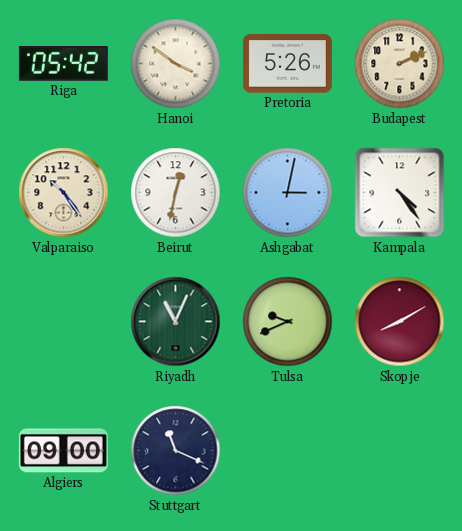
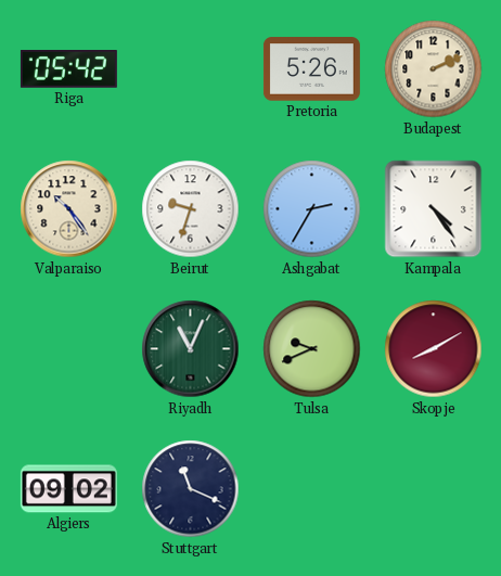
Hanoi: 3:51 -> none
Beirut: 12:32 -> 9:33
Ashgabat: 3:02 -> 2:35
Algiers: 09:00 -> 09:02
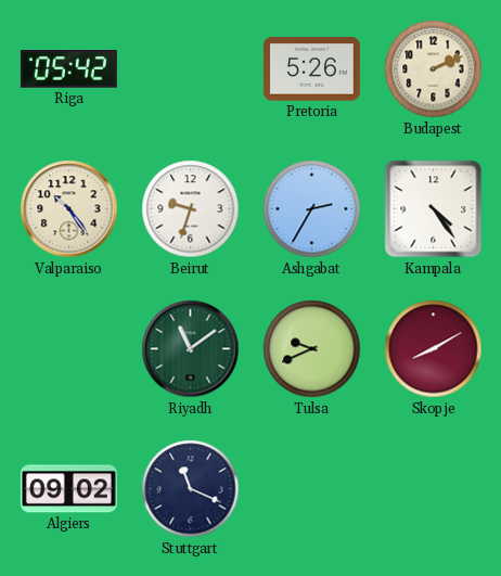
Riyadh: 11:04 -> 11:09
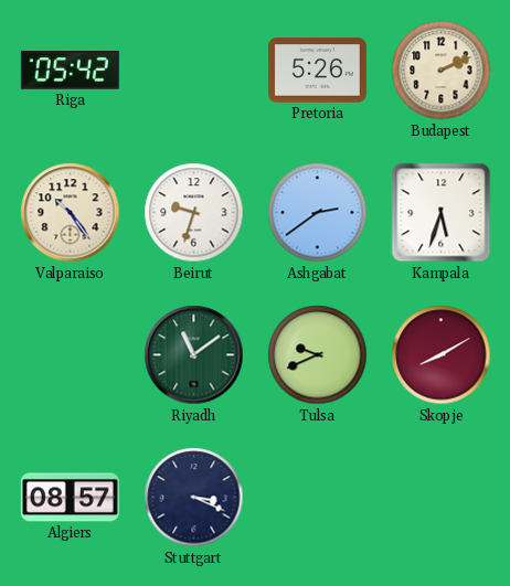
Ashgabat: 2:35 -> 2:39
Kampala: 4:24 -> 5:33
Algiers: 09:02 -> 08:57
Stuttgart: 11:19 -> 3:19
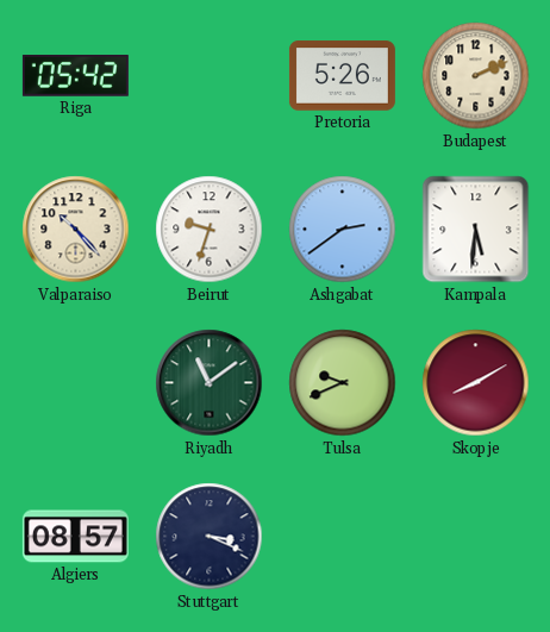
Valparaiso: 10:24 -> 10:23
Kampala: 5:33 -> 5:31
